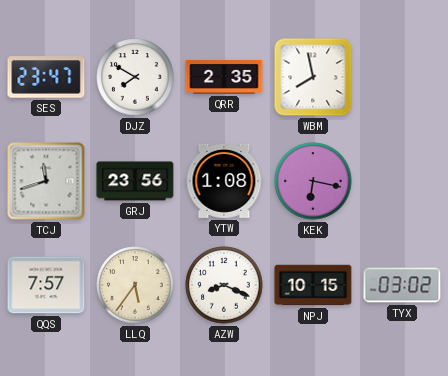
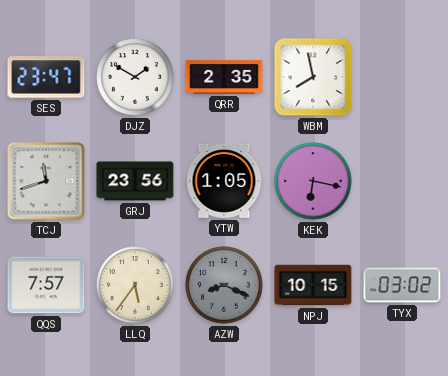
DJZ: 7:50 -> 1:50
YTW: 1:08 -> 1:05
AZW dial: white -> grey
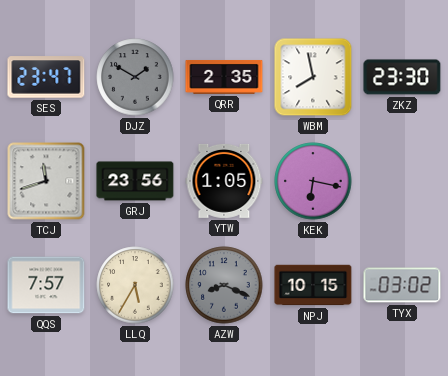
DJZ dial: white -> grey
ZKZ: none -> 23:30
LLQ: 5:36 -> 5:35
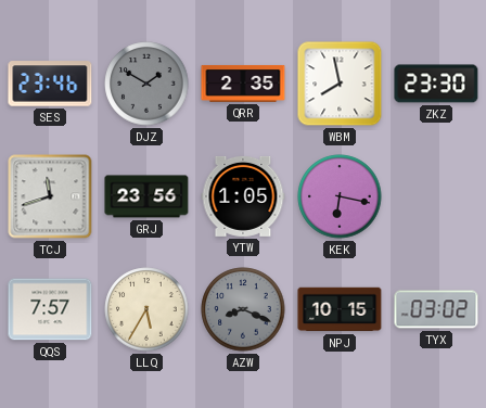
SES: 23:47 -> 23:46
